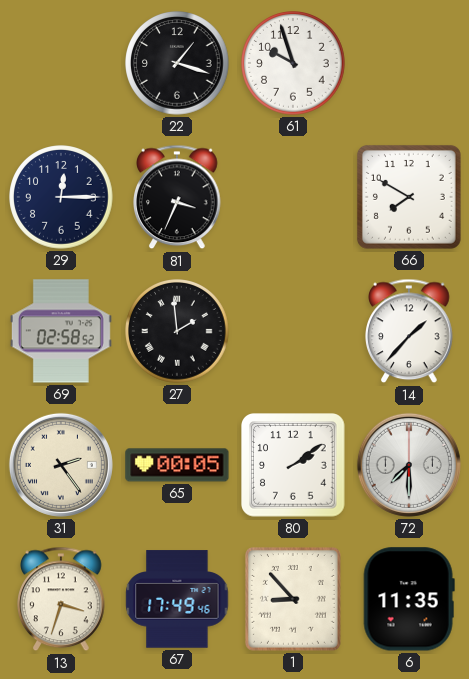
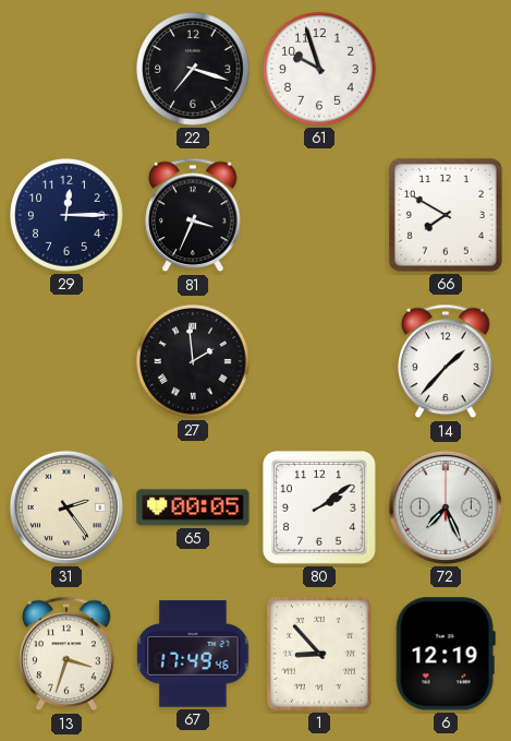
22: 1:18 -> 7:18
69: 02:58 -> none
72: 7:30 -> 7:26
6: 11:35 -> 12:19
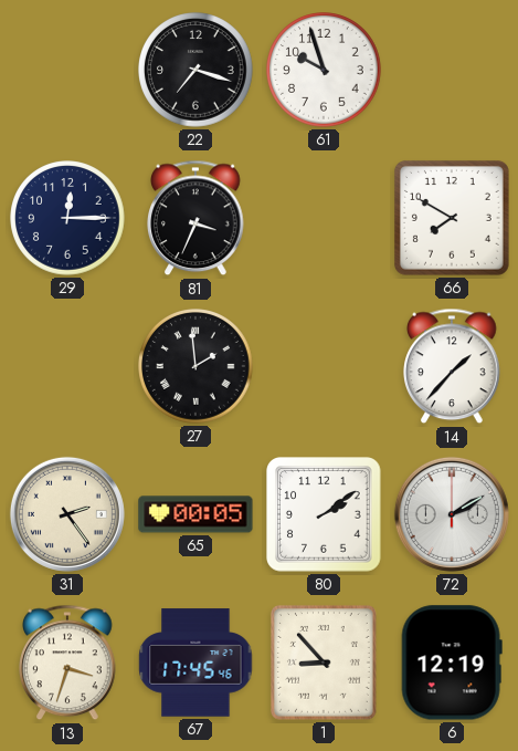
72: 7:26 -> 2:10
67: 17:49 -> 17:45
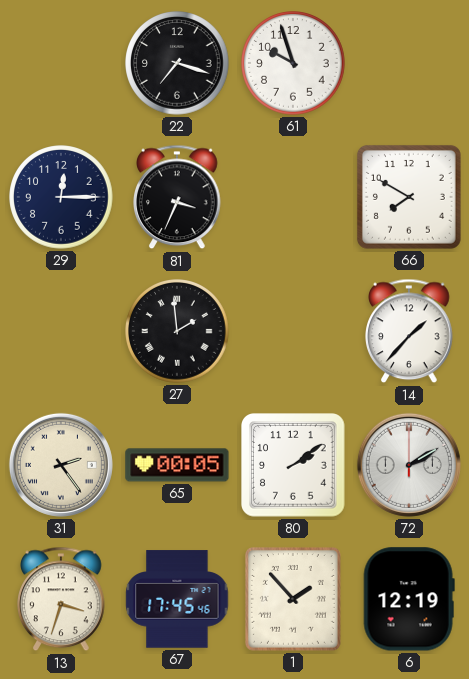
1: 8:53 -> 1:53
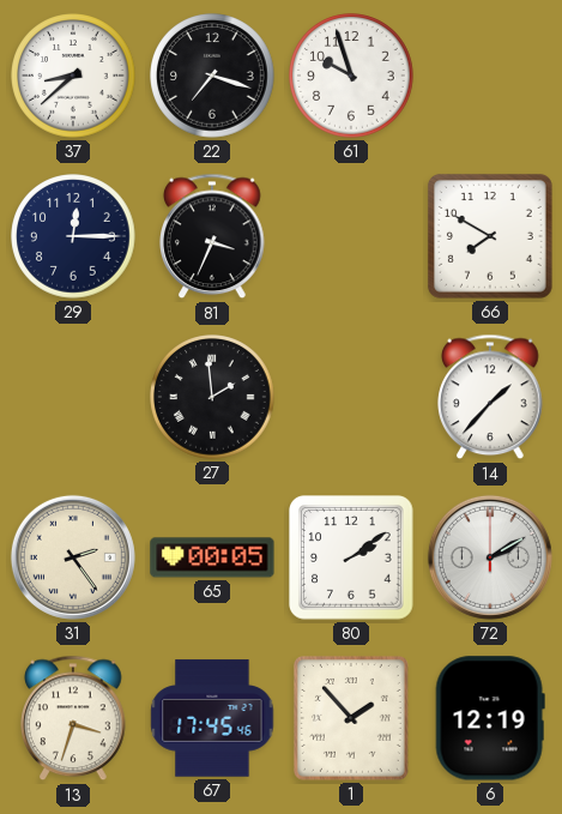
37: none -> 8:38
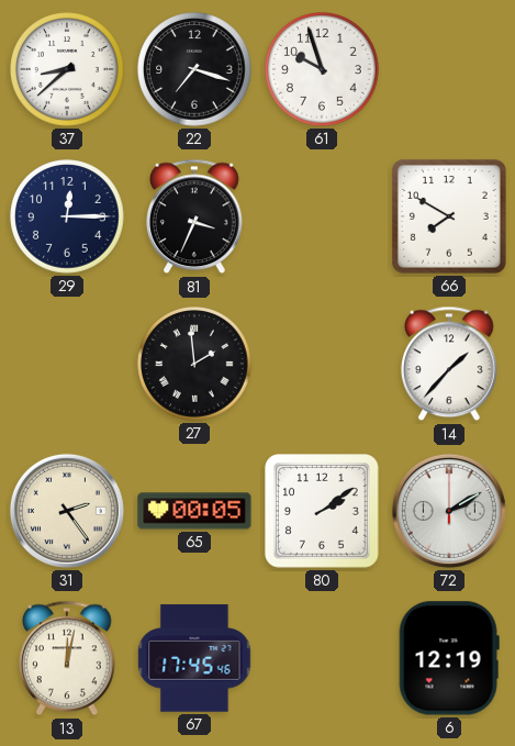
13: 3:33 -> 12:02
1: 1:53 -> none
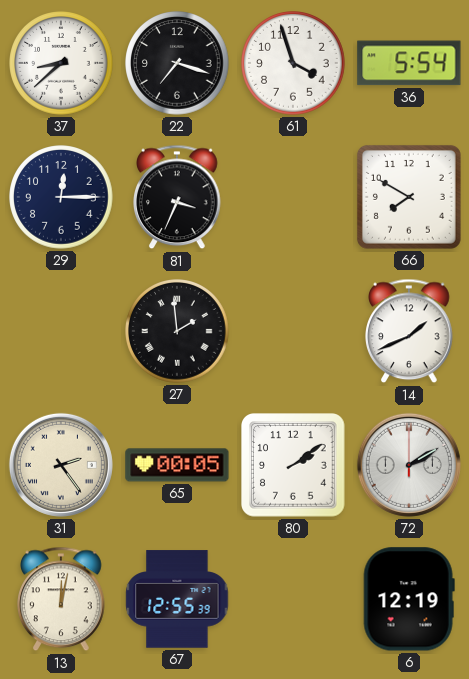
61: 9:57 -> 3:57
36: none -> 5:54
14: 1:37 -> 1:41
67: 17:45 -> 12:55
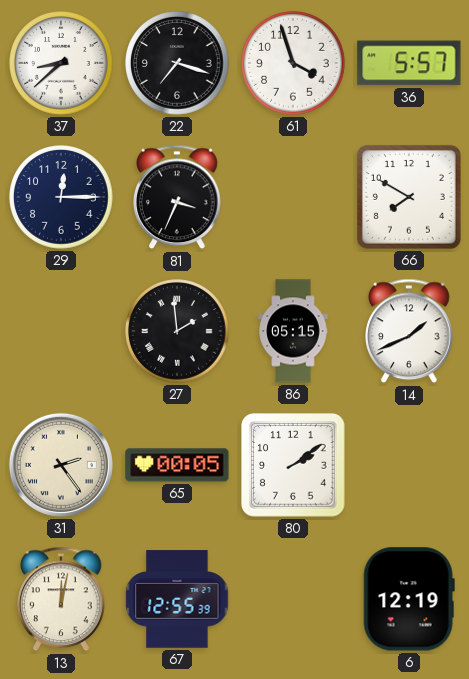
36: 5:54 -> 5:57
86: none -> 05:15
72: 2:10 -> none
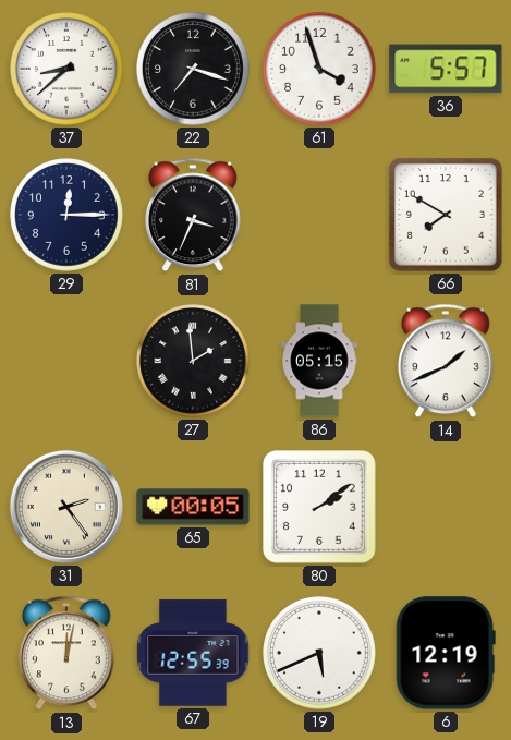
19: none -> 5:41
